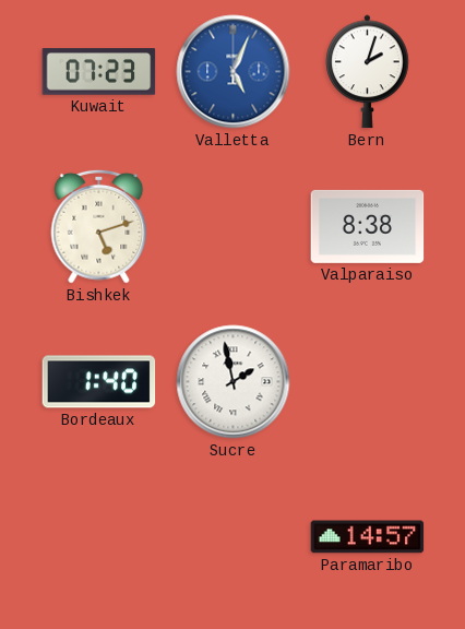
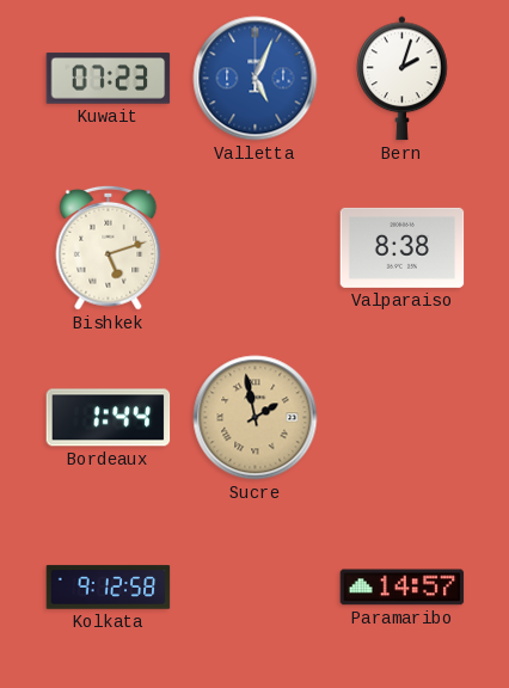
Bordeaux: 1:40 -> 1:44
Sucre dial: white -> champagne
Kolkata: none -> 9:12
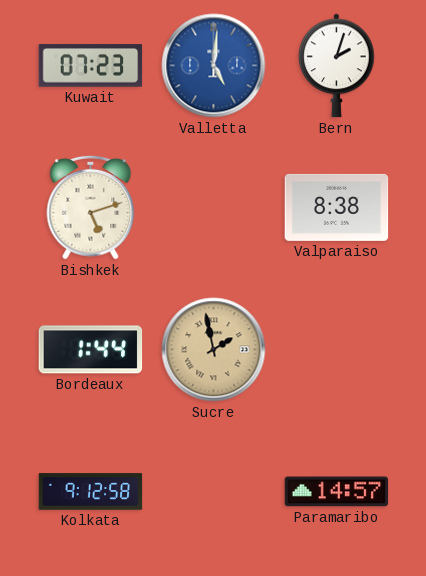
Valletta: 5:04 -> 5:01
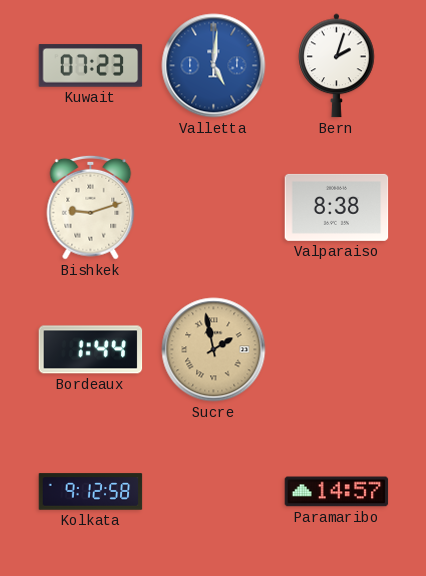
Bishkek: 5:12 -> 9:12
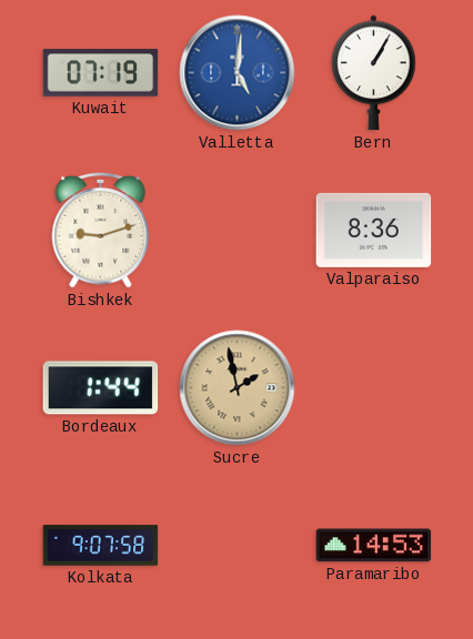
Kuwait: 07:23 -> 07:19
Bern: 2:03 -> 1:05
Valparaiso: 8:38 -> 8:36
Kolkata: 9:12 -> 9:07
Paramaribo: 14:57 -> 14:53
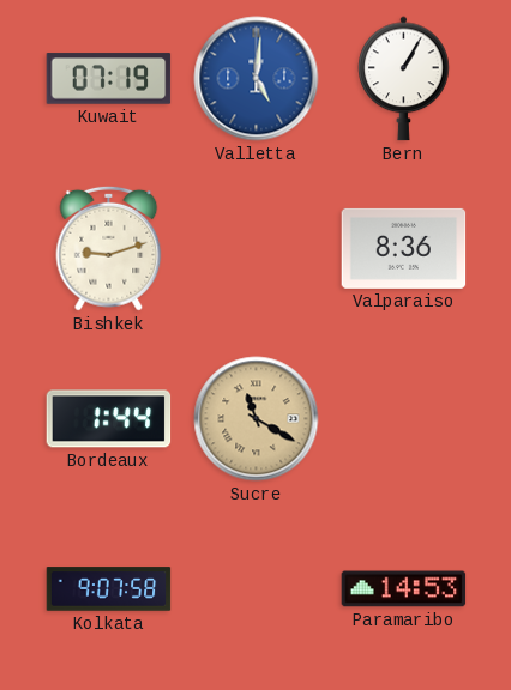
Sucre: 1:58 -> 11:20
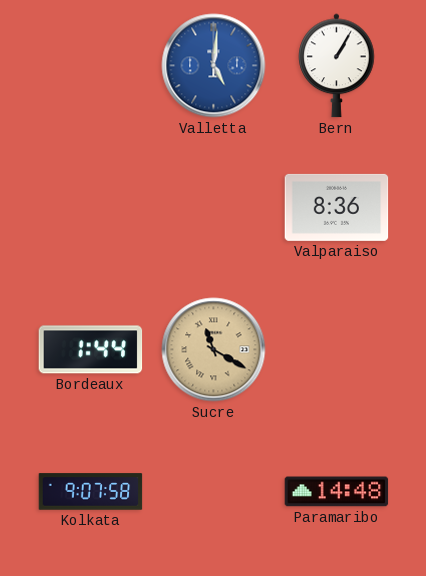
Kuwait: 07:19 -> none
Bishkek: 9:12 -> none
Paramaribo: 14:53 -> 14:48
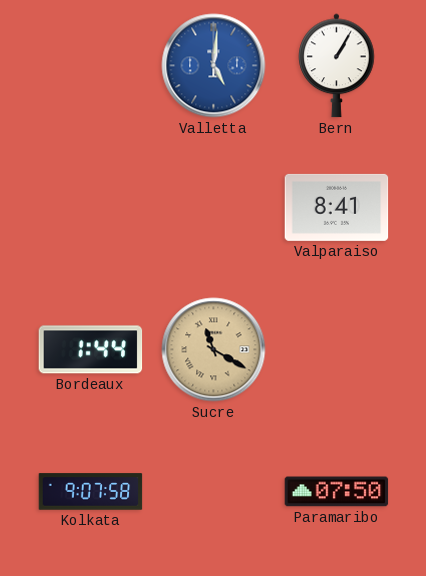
Valparaiso: 8:36 -> 8:41
Paramaribo: 14:48 -> 07:50
